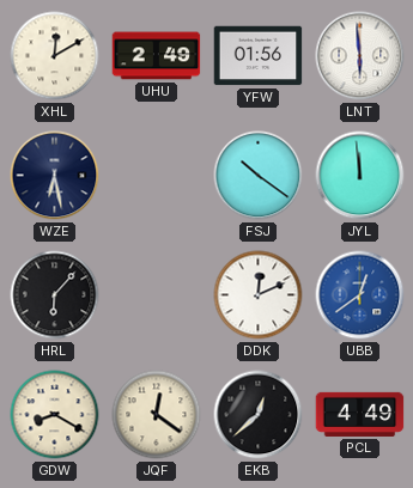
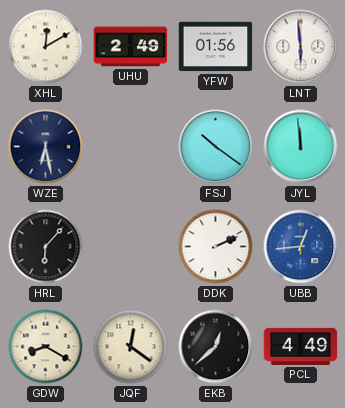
DDK: 12:11 -> 2:11
UBB: 12:39 -> 12:44
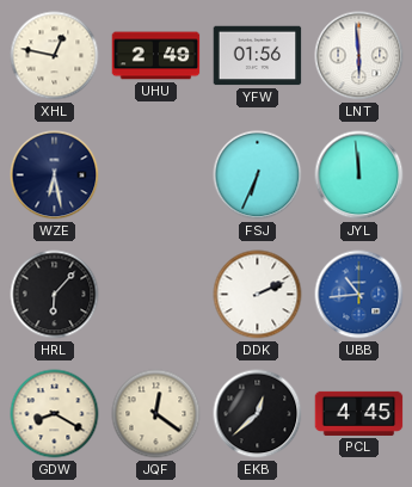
XHL: 12:10 -> 12:47
FSJ: 10:21 -> 6:34
UBB: 12:44 -> 10:44
PCL: 4:49 -> 4:45
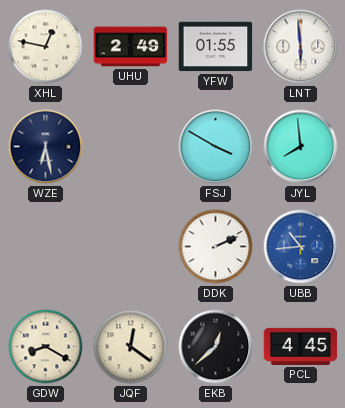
YFW: 01:56 -> 01:55
FSJ: 6:34 -> 3:50
JYL: 11:59 -> 7:59
HRL: 6:07 -> none
